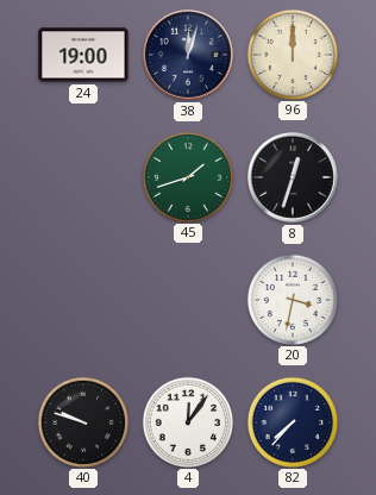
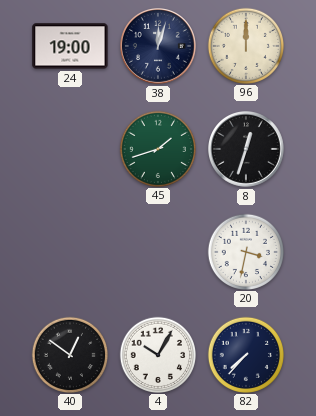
40: 9:48 -> 12:51
4: 12:06 -> 10:05
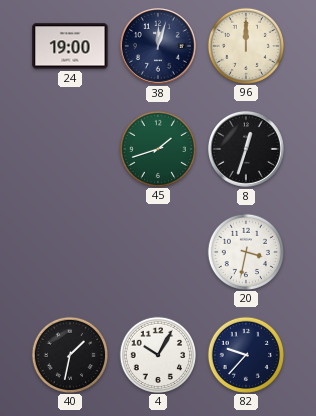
40: 12:51 -> 1:32
82: 7:37 -> 9:37
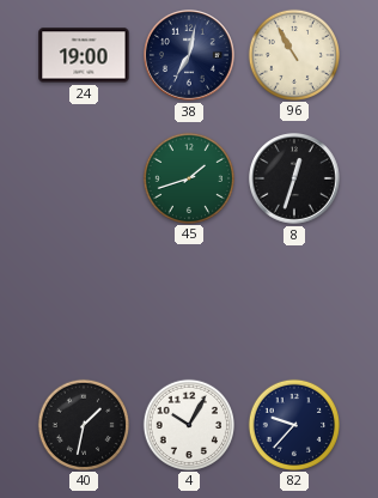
38: 12:03 -> 7:02
96: 12:00 -> 10:55
20: 3:32 -> none
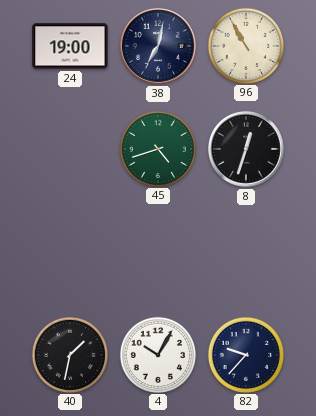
45: 1:42 -> 4:42
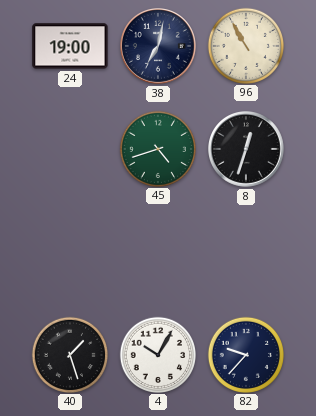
40: 1:32 -> 1:27
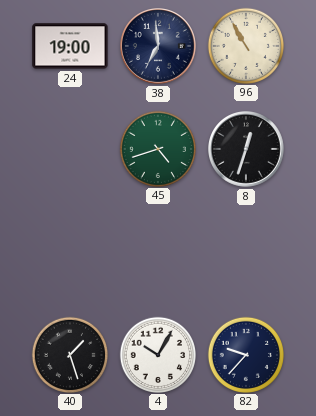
38: 7:02 -> 6:59
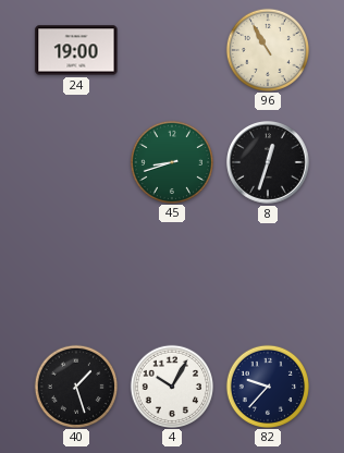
38: 6:59 -> none
45: 4:42 -> 8:42
